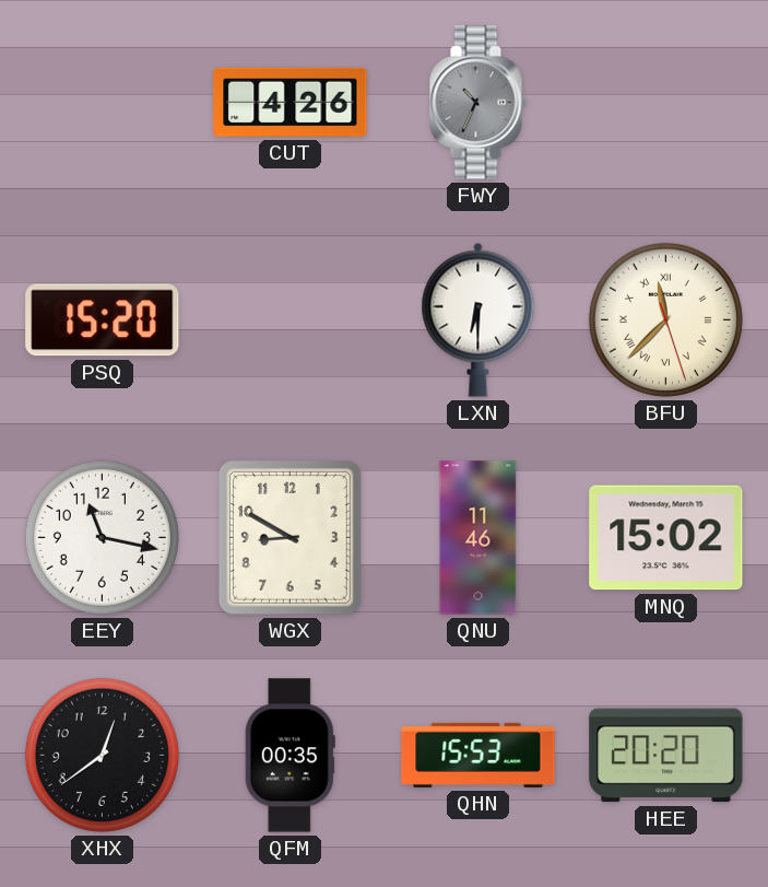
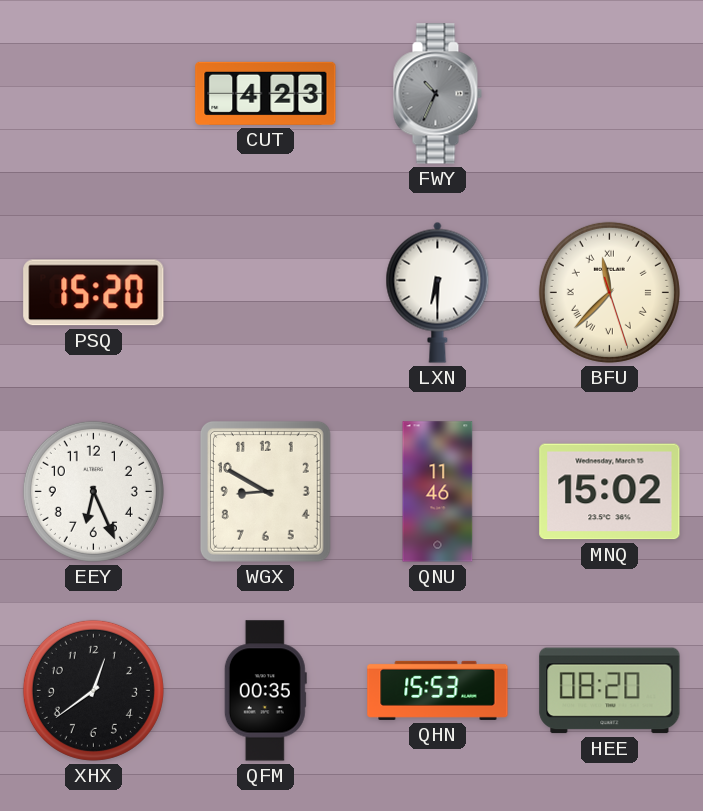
CUT: 4:26 -> 4:23
EEY: 11:17 -> 6:26
HEE: 20:20 -> 08:20
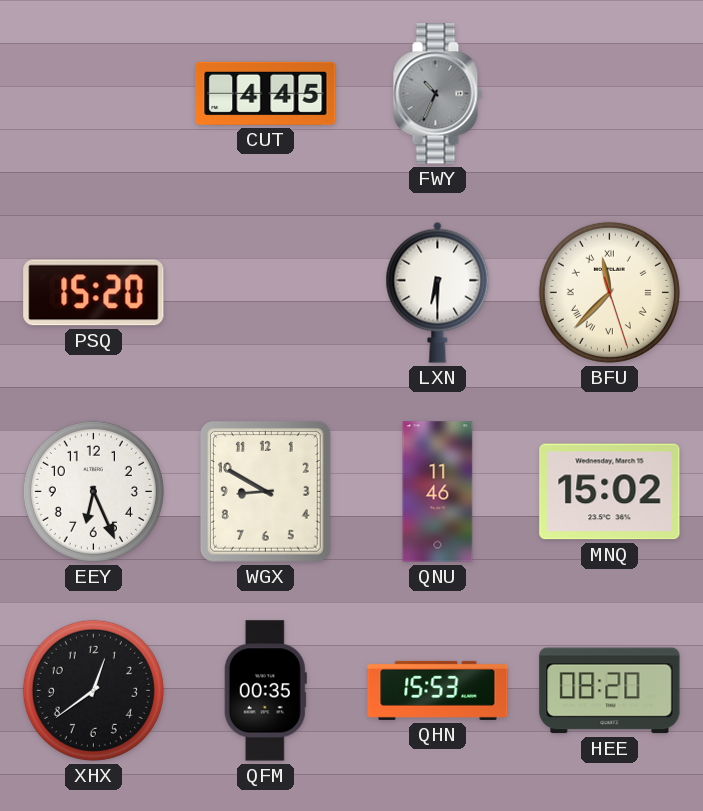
CUT: 4:23 -> 4:45
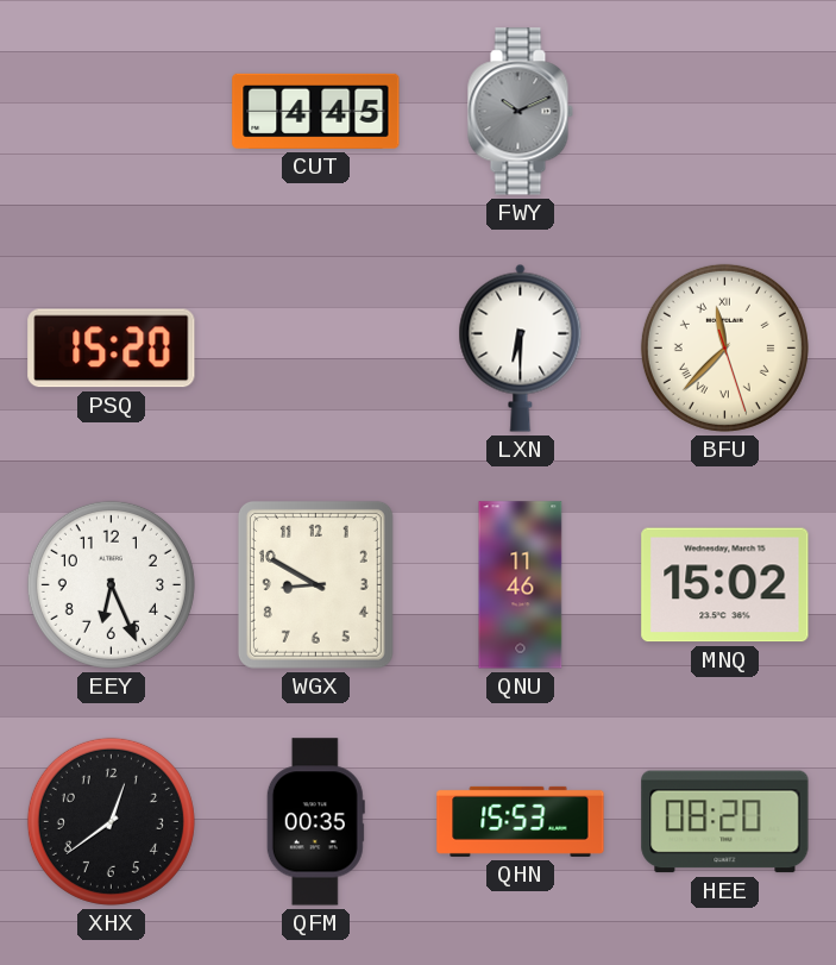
FWY: 10:34 -> 10:11
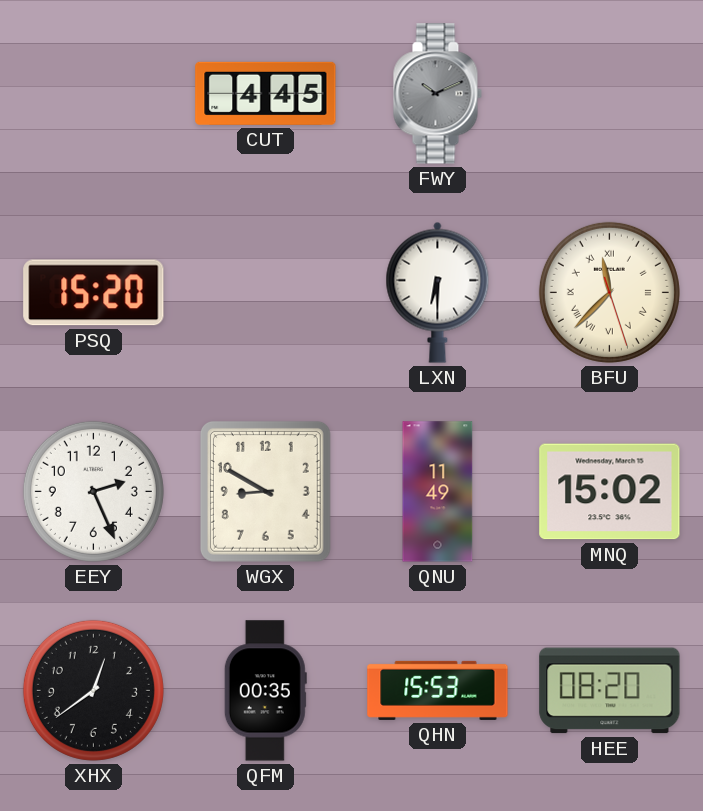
EEY: 6:26 -> 2:26
QNU: 11:46 -> 11:49
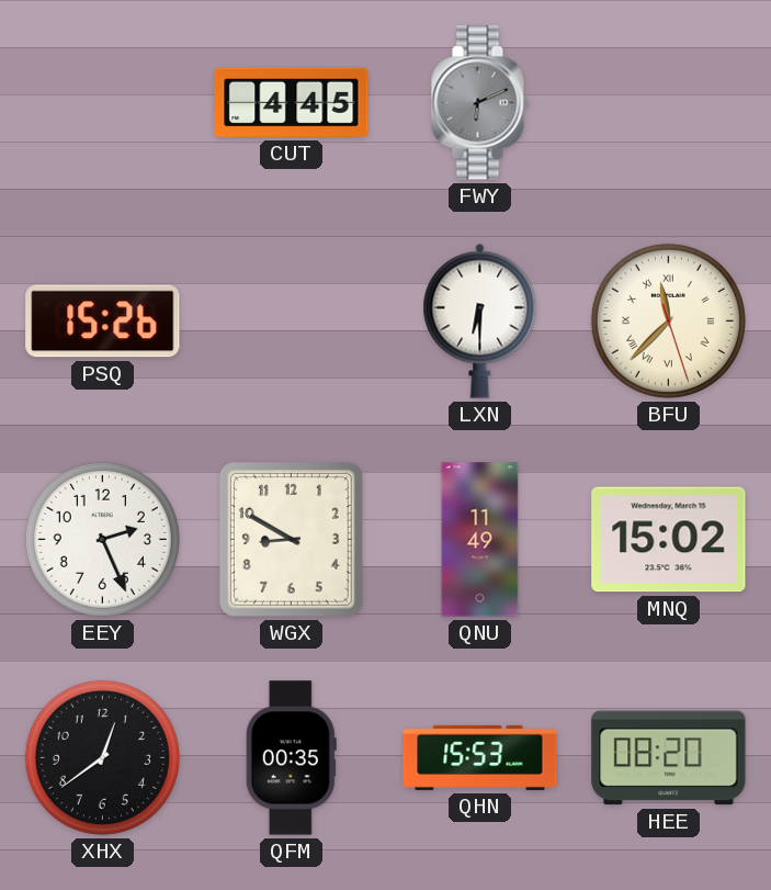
FWY: 10:11 -> 6:11
PSQ: 15:20 -> 15:26
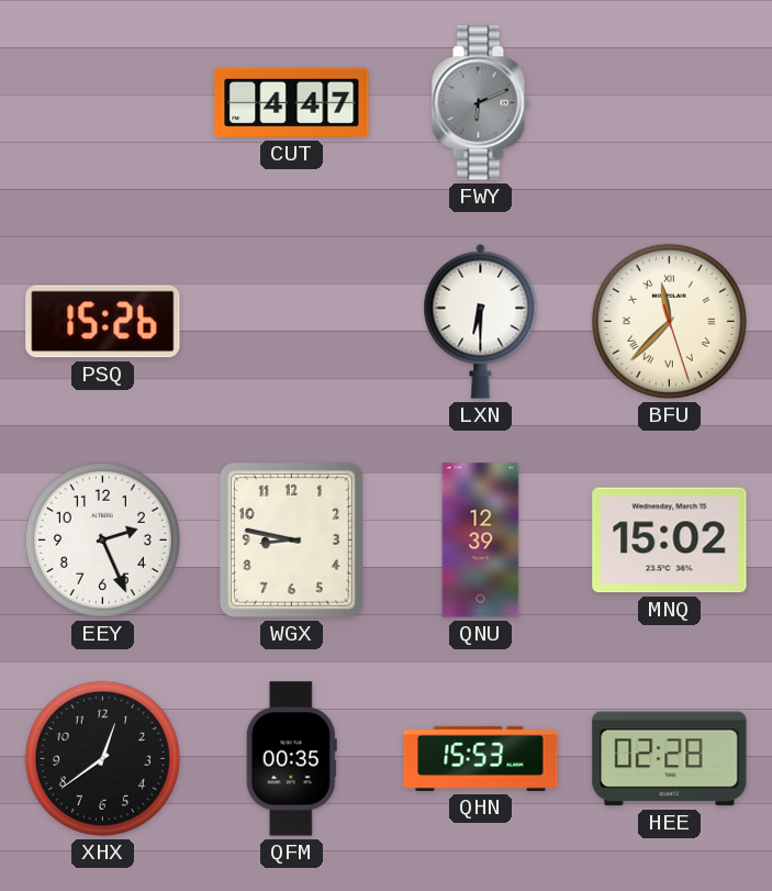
CUT: 4:45 -> 4:47
WGX: 8:50 -> 8:47
QNU: 11:49 -> 12:39
HEE: 08:20 -> 02:28
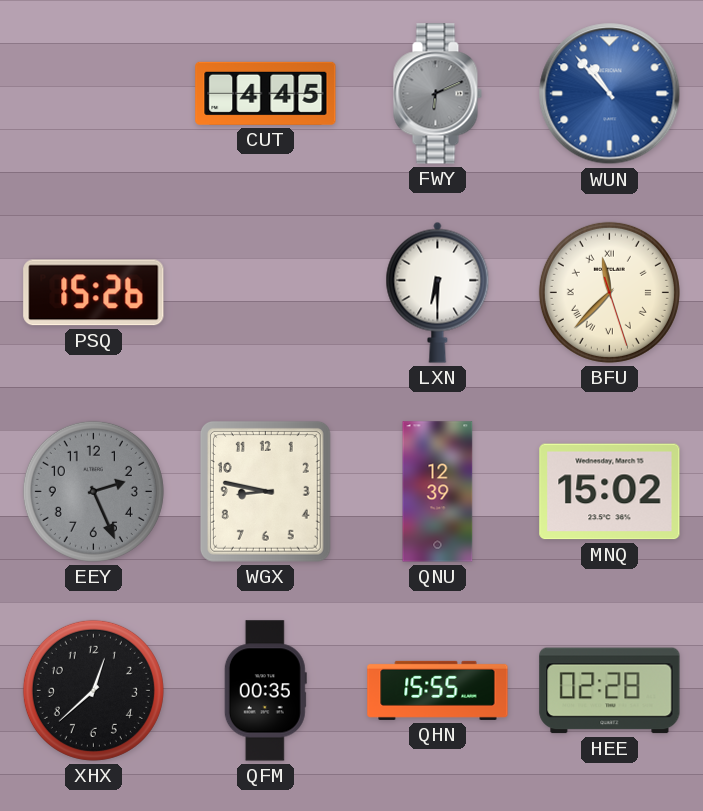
CUT: 4:47 -> 4:45
WUN: none -> 10:53
EEY dial: white -> grey
XHX: 12:39 -> 12:38
QHN: 15:53 -> 15:55
